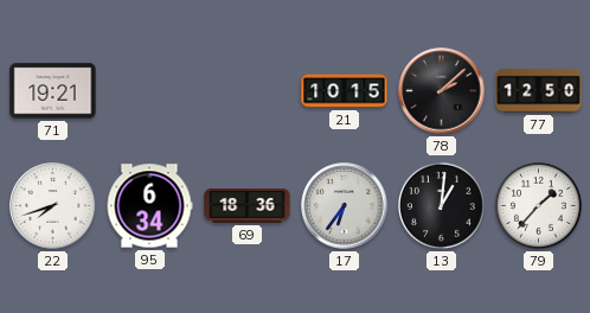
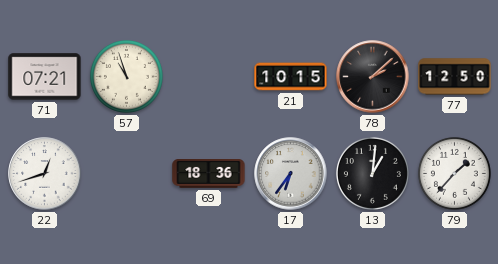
71: 19:21 -> 07:21
57: none -> 10:57
22: 7:42 -> 12:42
95: 6:34 -> none
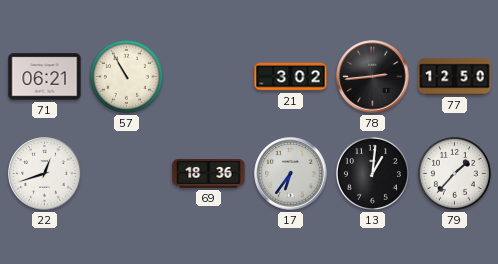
71: 07:21 -> 06:21
57: 10:57 -> 10:55
21: 10:15 -> 3:02
78: 2:08 -> 2:44
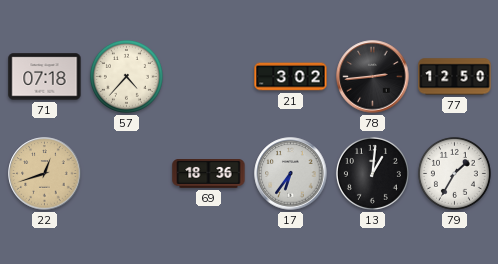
71: 06:21 -> 07:18
57: 10:55 -> 4:37
22 dial: white -> champagne
79: 1:37 -> 1:35
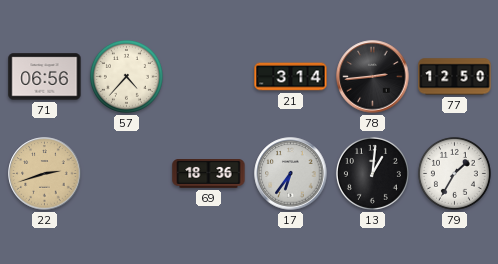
71: 07:18 -> 06:56
21: 3:02 -> 3:14
22: 12:42 -> 2:42
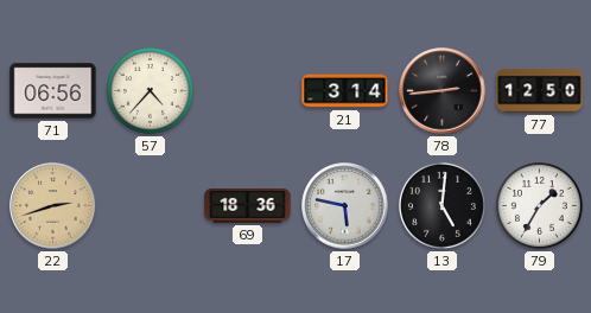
17: 6:36 -> 5:47
13: 1:01 -> 5:01
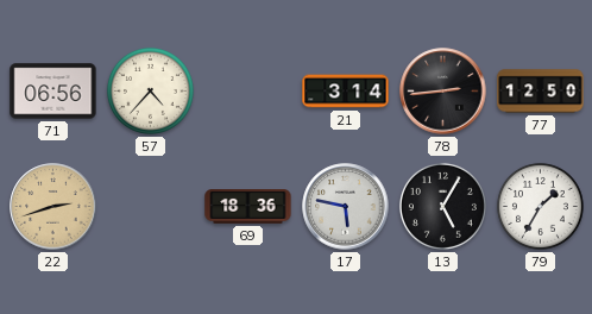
13: 5:01 -> 5:05
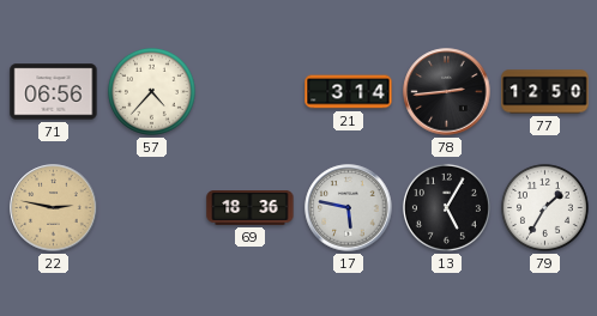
22: 2:42 -> 2:47
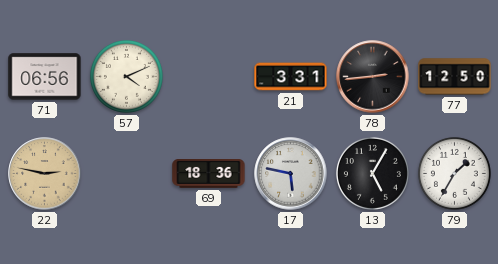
57: 4:37 -> 4:11
21: 3:14 -> 3:31
